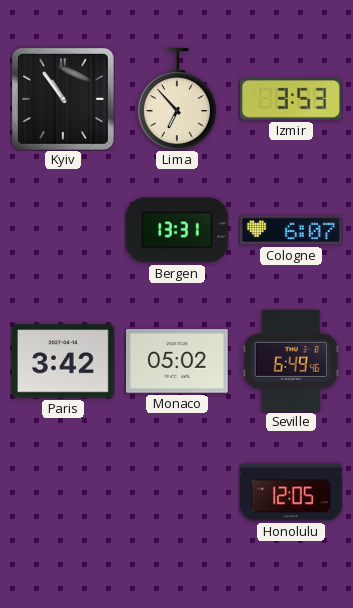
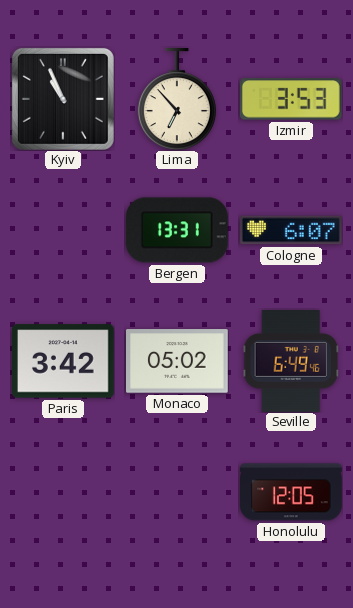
Kyiv: 10:54 -> 10:56
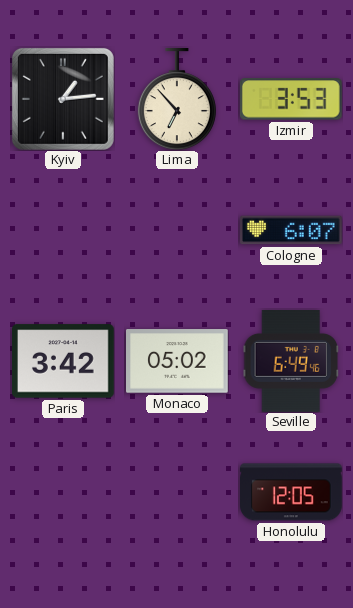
Kyiv: 10:56 -> 1:14
Bergen: 13:31 -> none
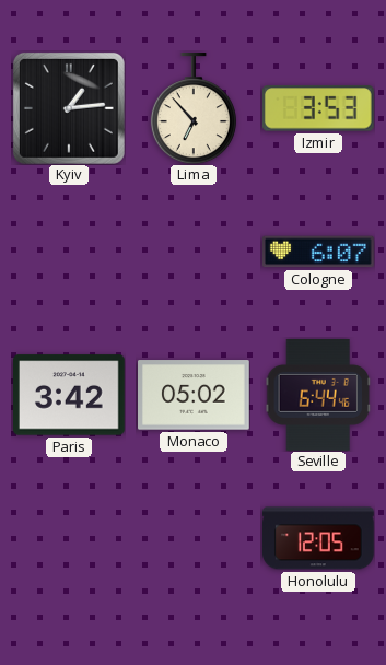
Seville: 6:49 -> 6:44
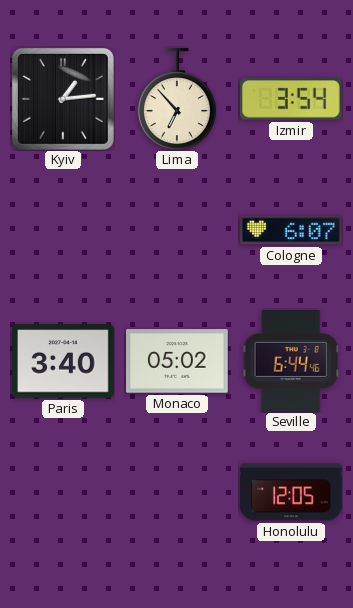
Izmir: 3:53 -> 3:54
Paris: 3:42 -> 3:40
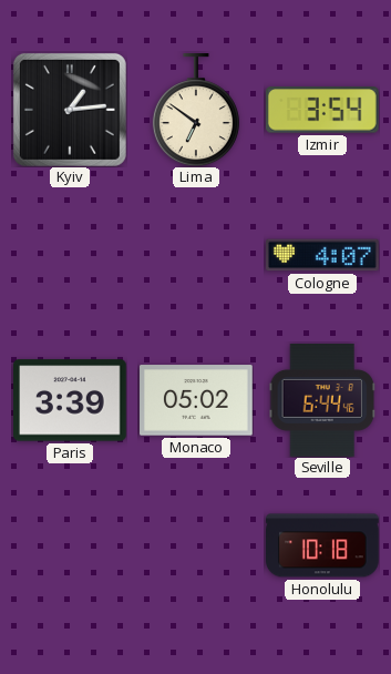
Lima: 6:53 -> 6:51
Cologne: 6:07 -> 4:07
Paris: 3:40 -> 3:39
Honolulu: 12:05 -> 10:18
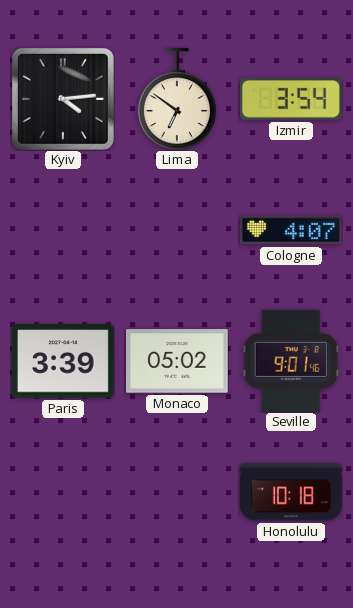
Kyiv: 1:14 -> 4:14
Seville: 6:44 -> 9:01
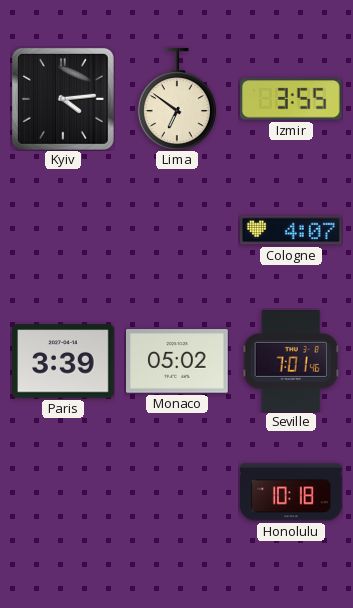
Izmir: 3:54 -> 3:55
Seville: 9:01 -> 7:01
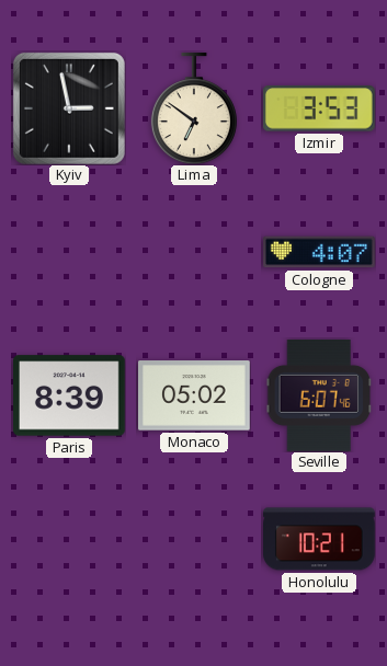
Kyiv: 4:14 -> 2:58
Izmir: 3:55 -> 3:53
Paris: 3:39 -> 8:39
Seville: 7:01 -> 6:07
Honolulu: 10:18 -> 10:21
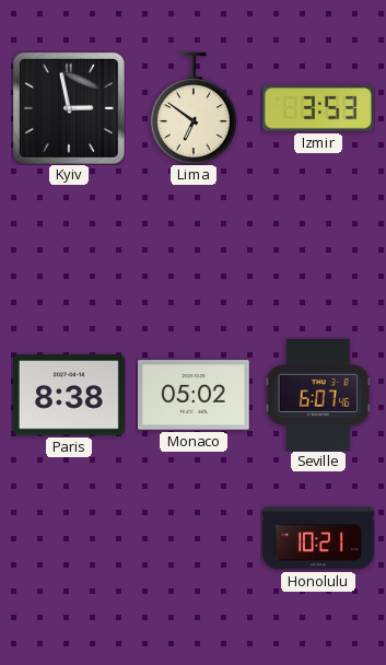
Cologne: 4:07 -> none
Paris: 8:39 -> 8:38
